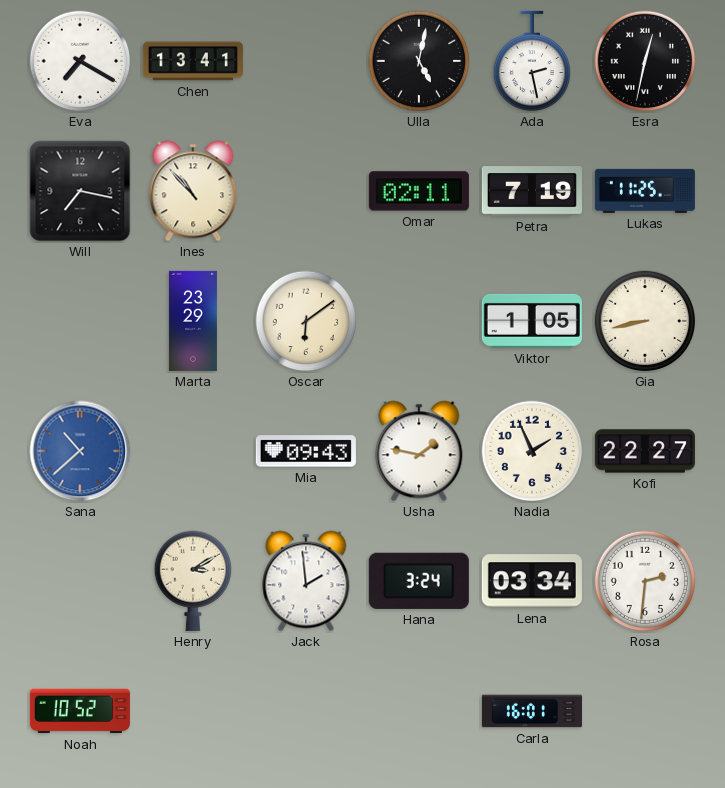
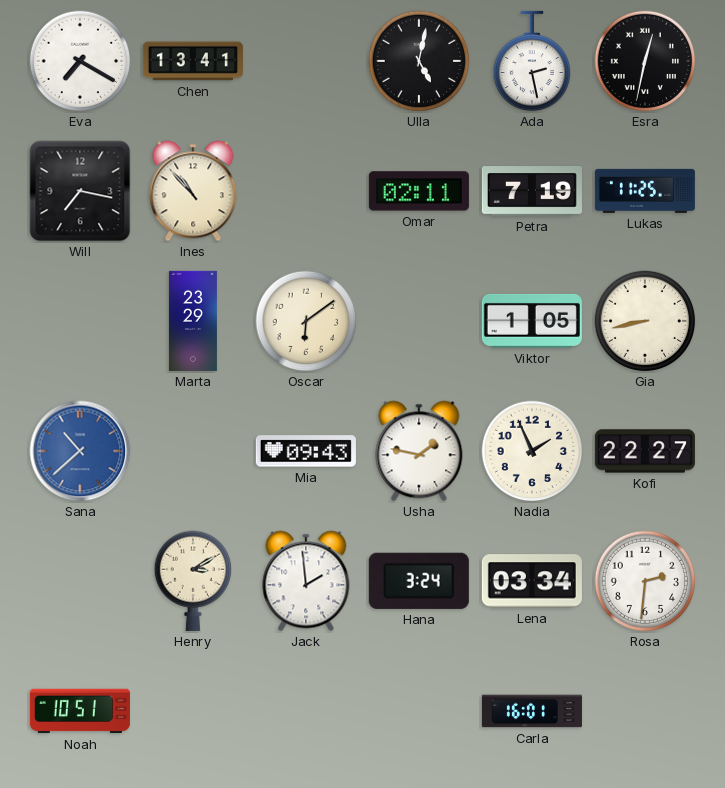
Noah: 10:52 -> 10:51
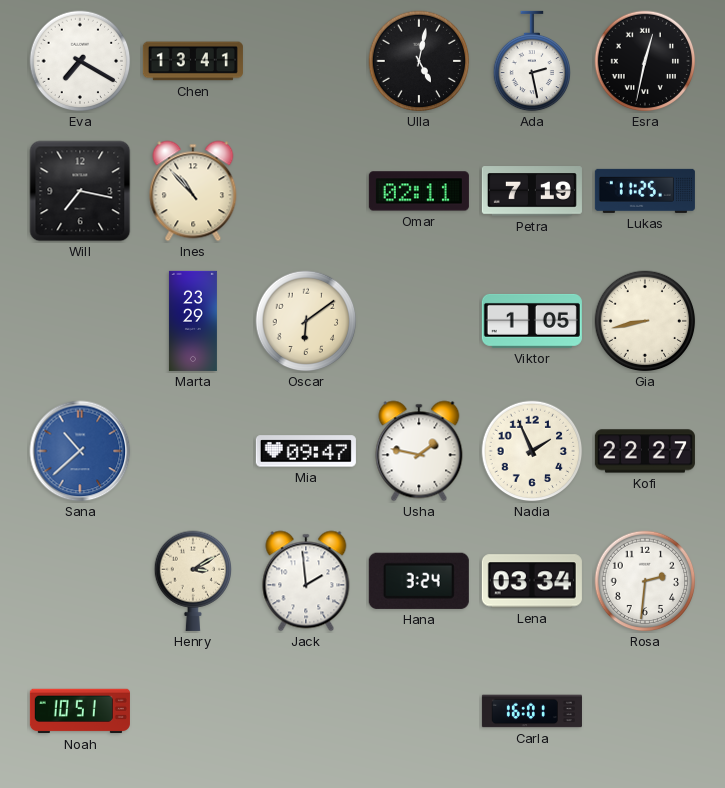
Mia: 09:43 -> 09:47
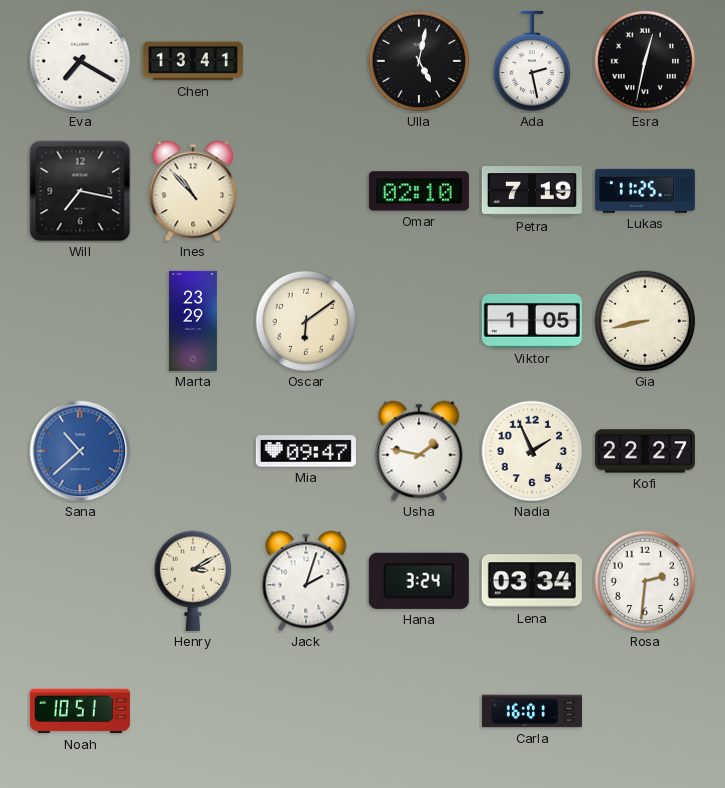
Omar: 02:11 -> 02:10
Jack: 1:59 -> 2:03
